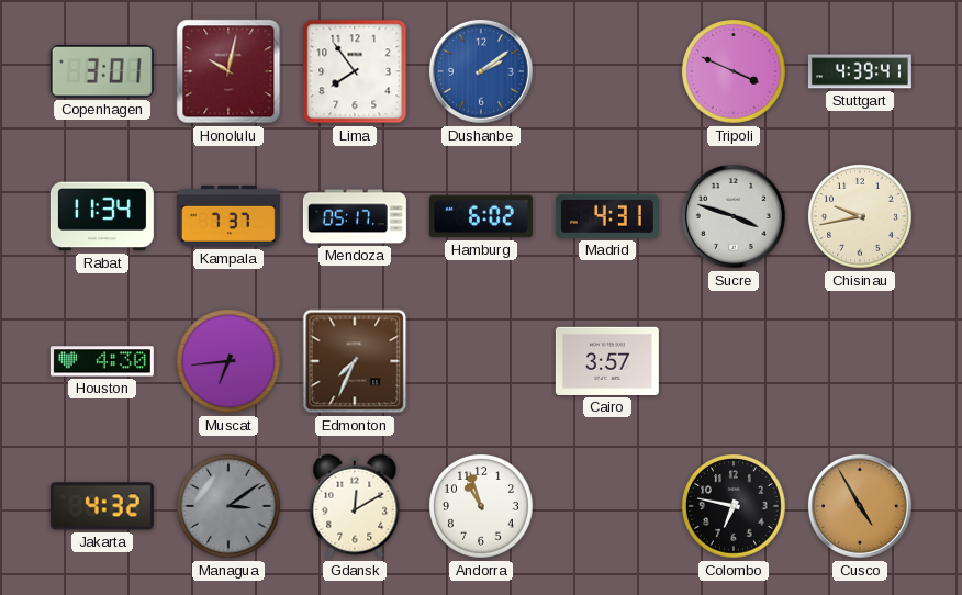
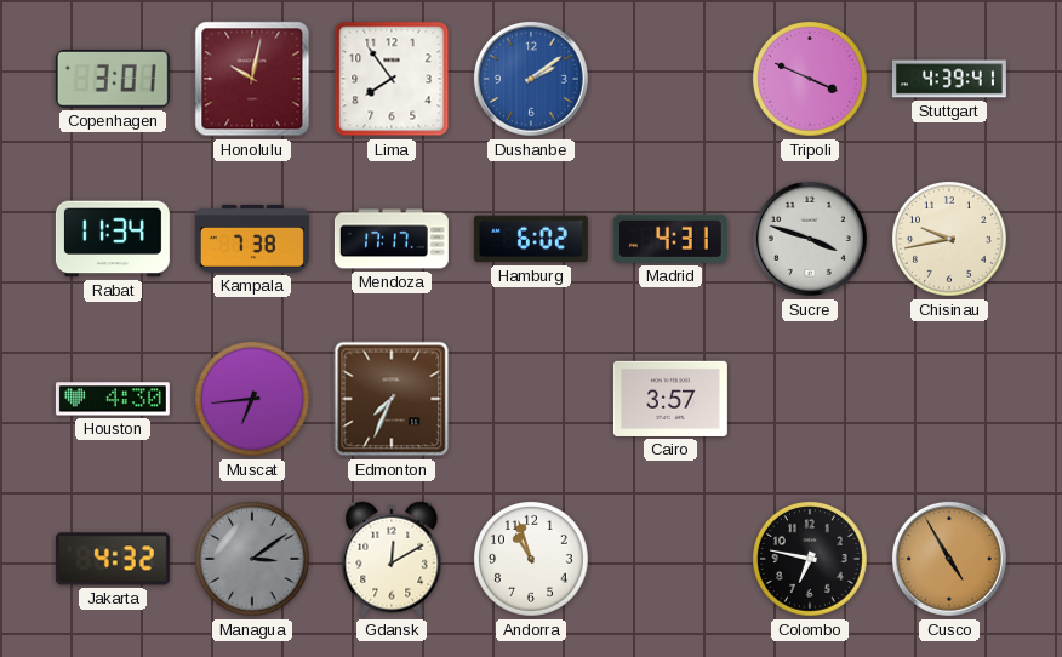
Kampala: 7:37 -> 7:38
Mendoza: 05:17 -> 17:17
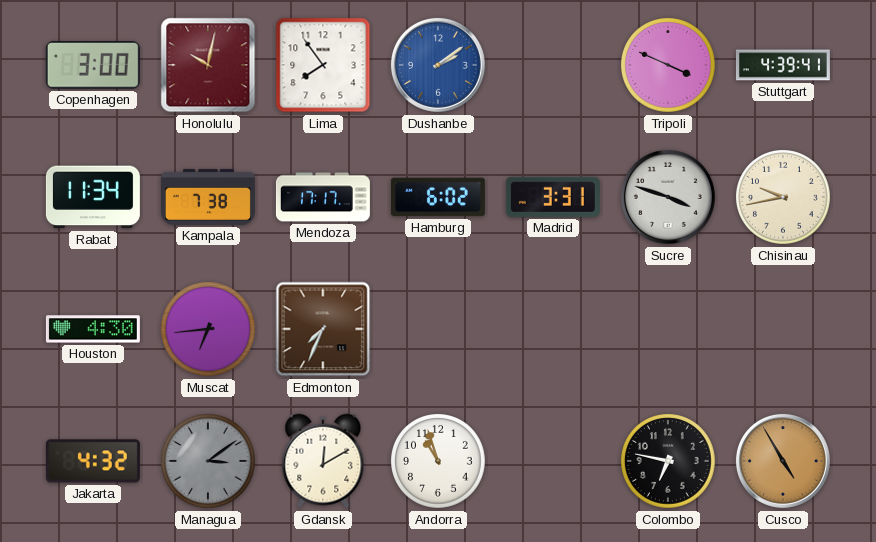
Copenhagen: 3:01 -> 3:00
Madrid: 4:31 -> 3:31
Cairo: 3:57 -> none
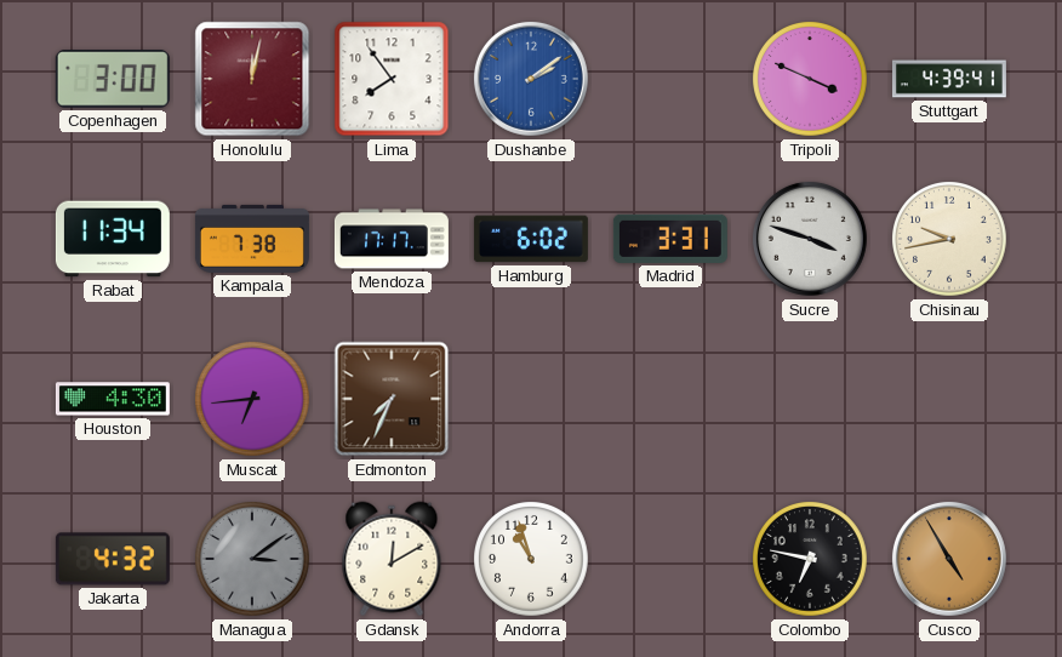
Honolulu: 10:02 -> 12:02
